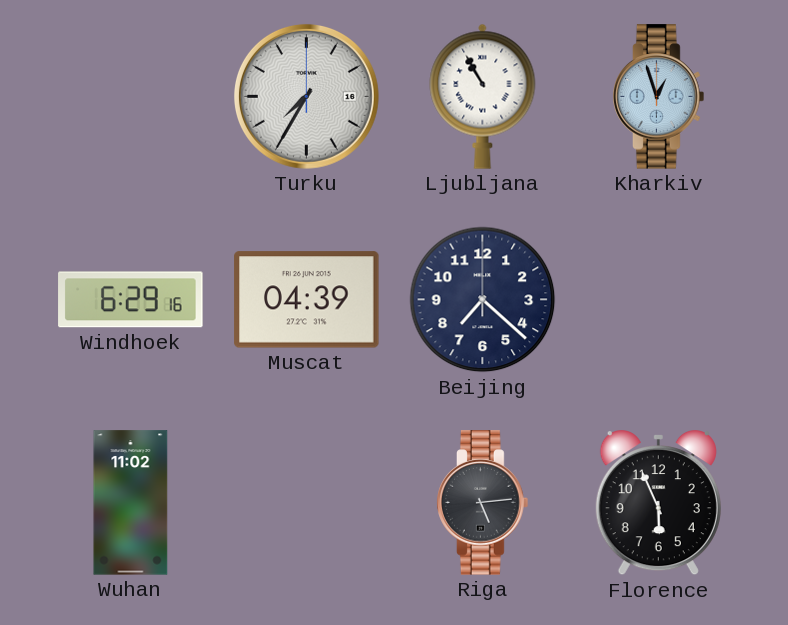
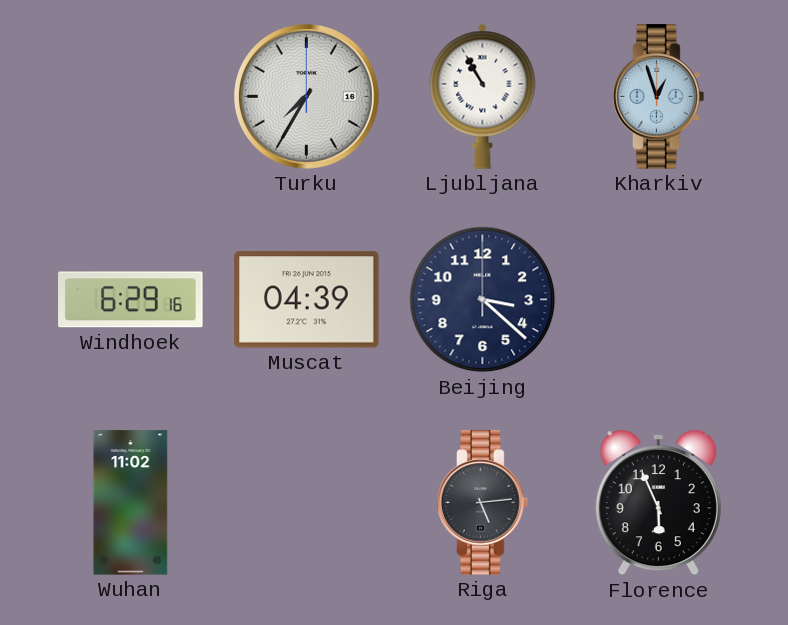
Beijing: 7:22 -> 3:22
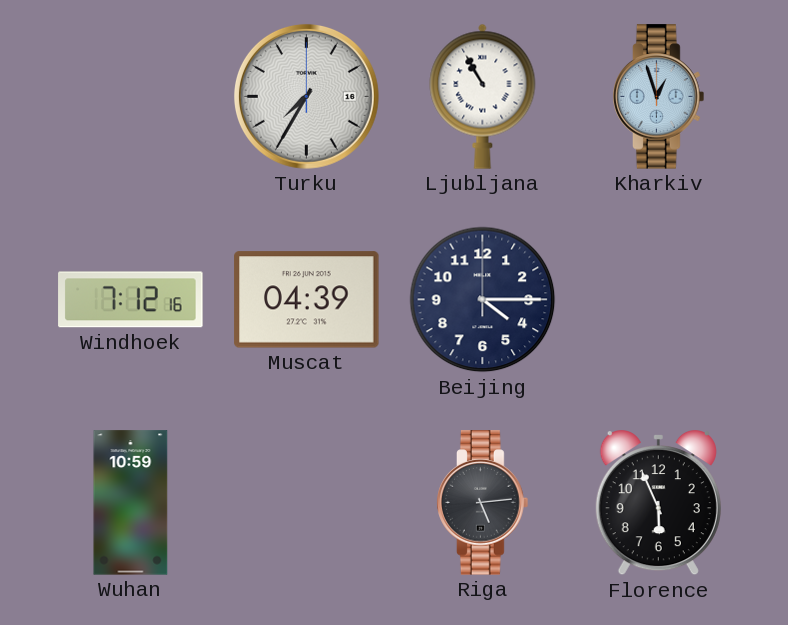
Windhoek: 6:29 -> 7:12
Beijing: 3:22 -> 4:15
Wuhan: 11:02 -> 10:59
